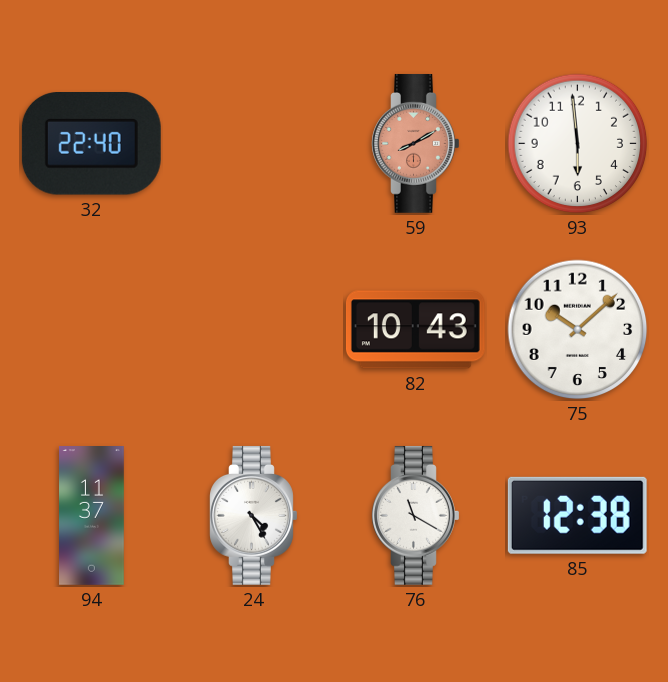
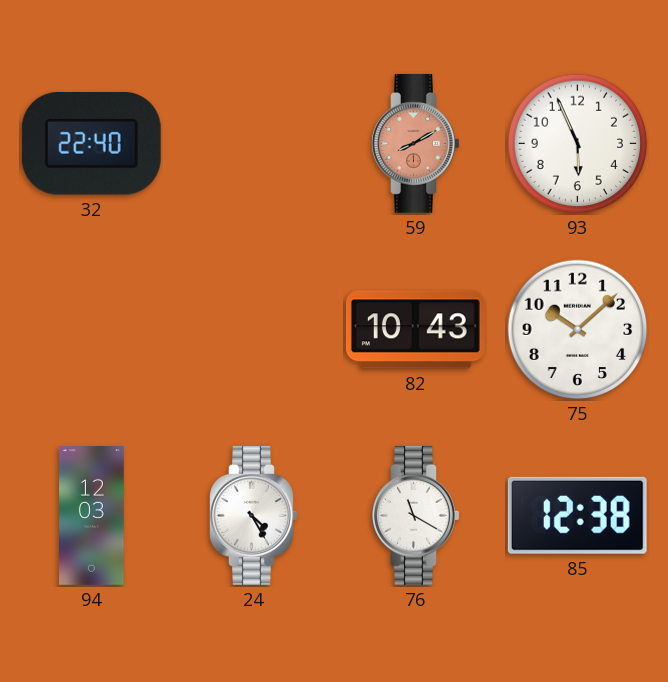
93: 5:59 -> 5:56
94: 11:37 -> 12:03
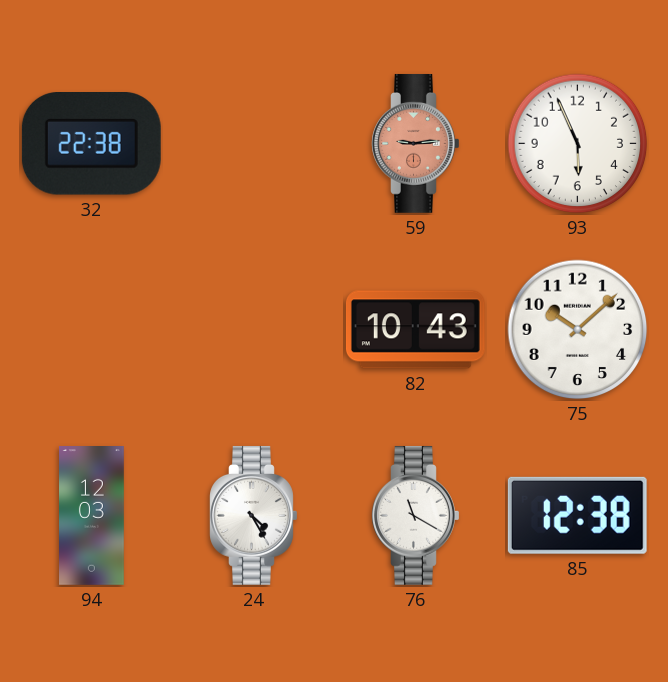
32: 22:40 -> 22:38
59: 8:10 -> 9:14
